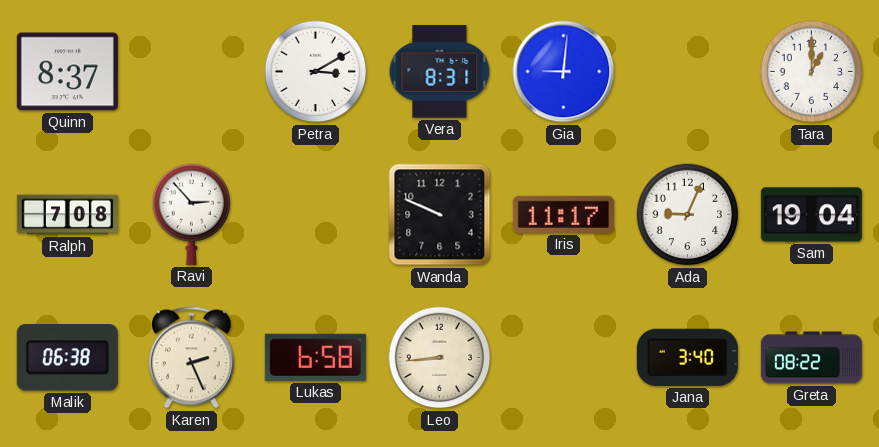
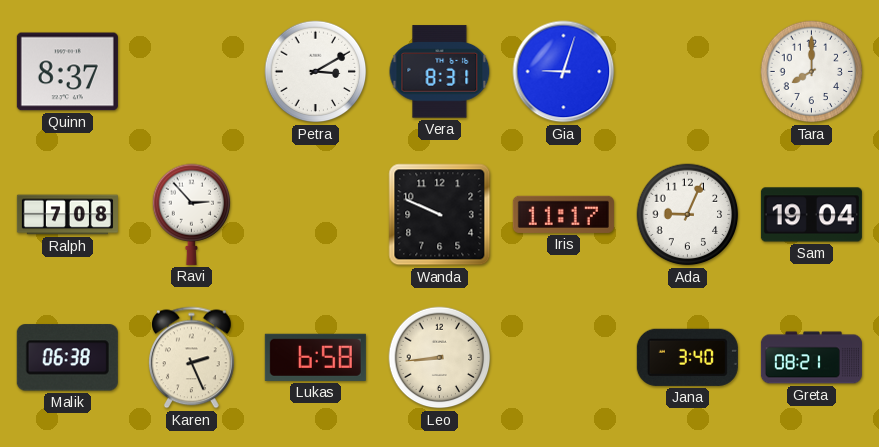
Gia: 9:01 -> 9:03
Tara: 1:00 -> 8:00
Greta: 08:22 -> 08:21
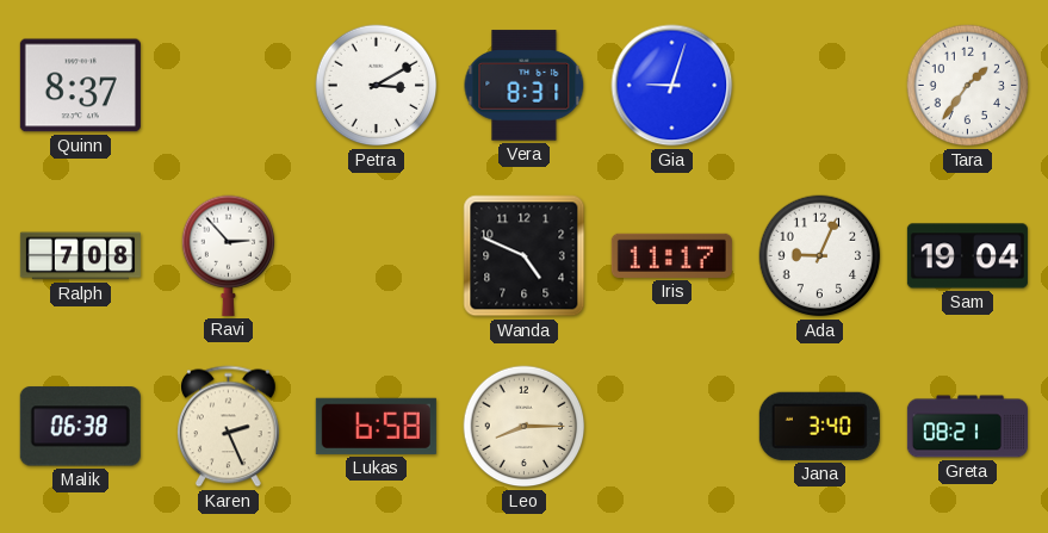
Tara: 8:00 -> 1:36
Wanda: 9:49 -> 4:49
Leo: 8:44 -> 8:15
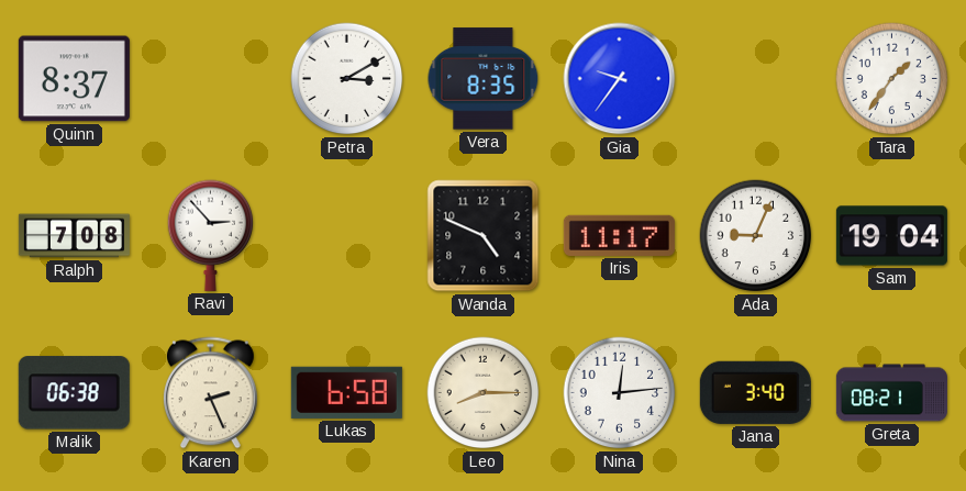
Vera: 8:31 -> 8:35
Gia: 9:03 -> 9:36
Nina: none -> 12:14
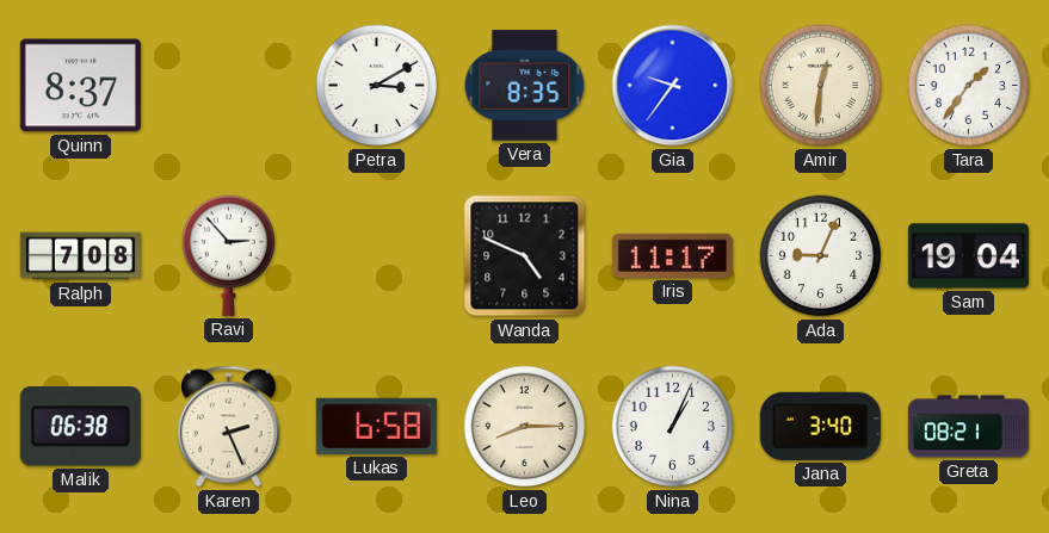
Amir: none -> 12:31
Nina: 12:14 -> 1:04
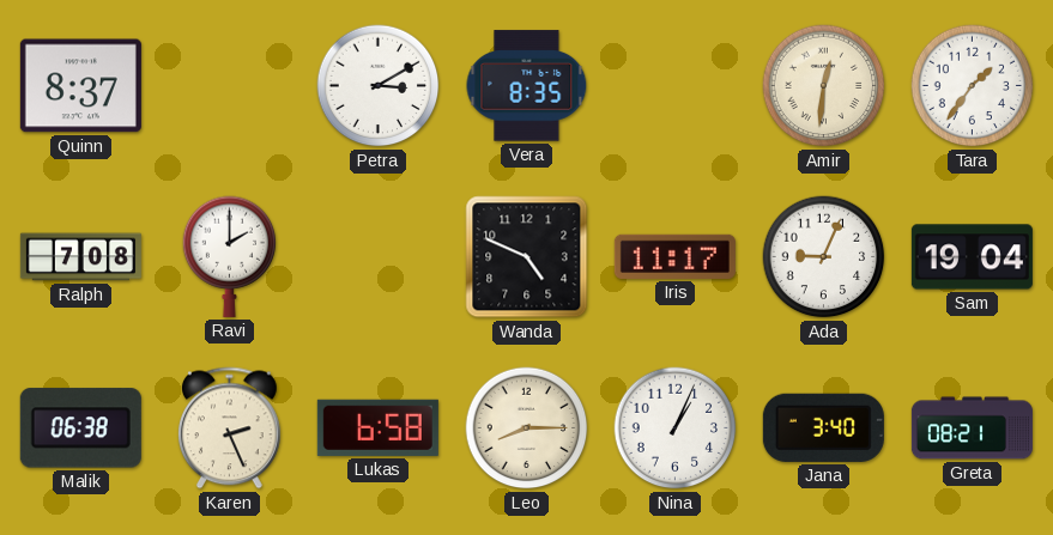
Gia: 9:36 -> none
Ravi: 2:53 -> 2:00
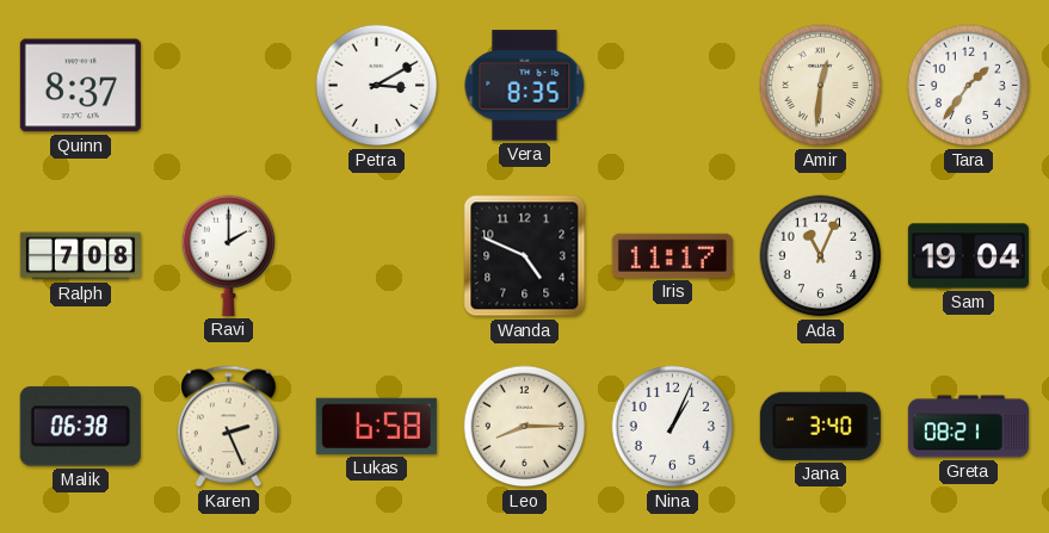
Ada: 9:04 -> 11:04
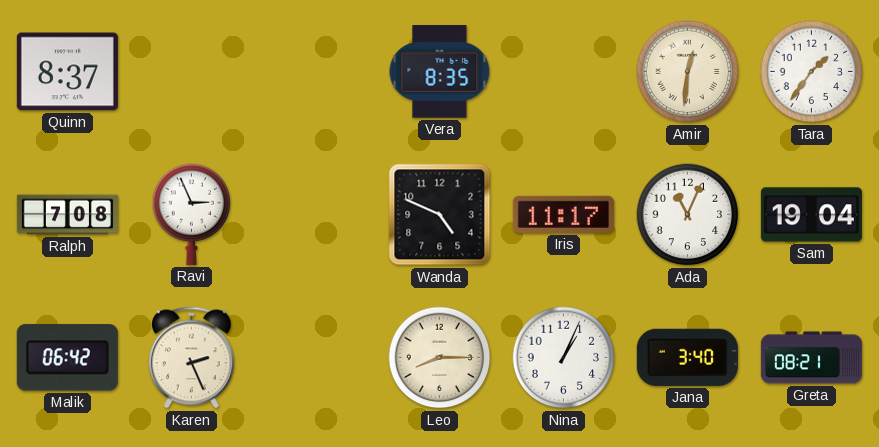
Petra: 3:10 -> none
Ravi: 2:00 -> 2:56
Malik: 06:38 -> 06:42
Lukas: 6:58 -> none
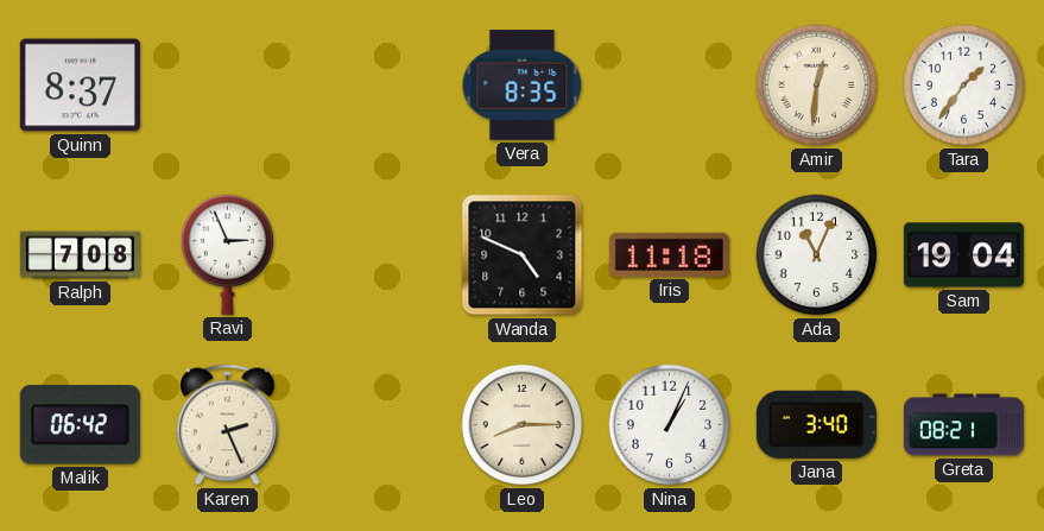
Iris: 11:17 -> 11:18
